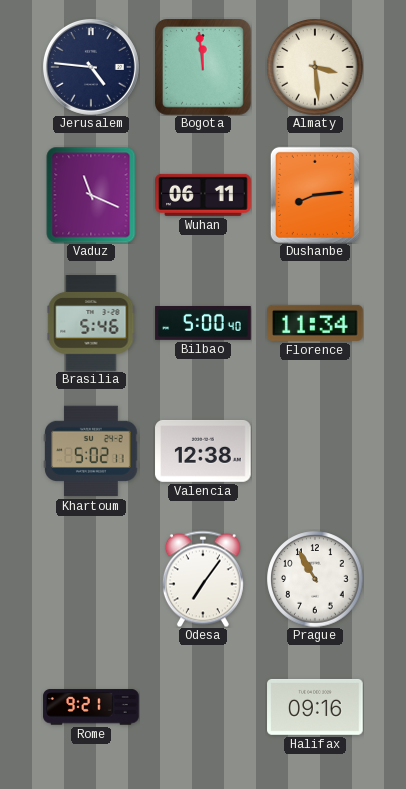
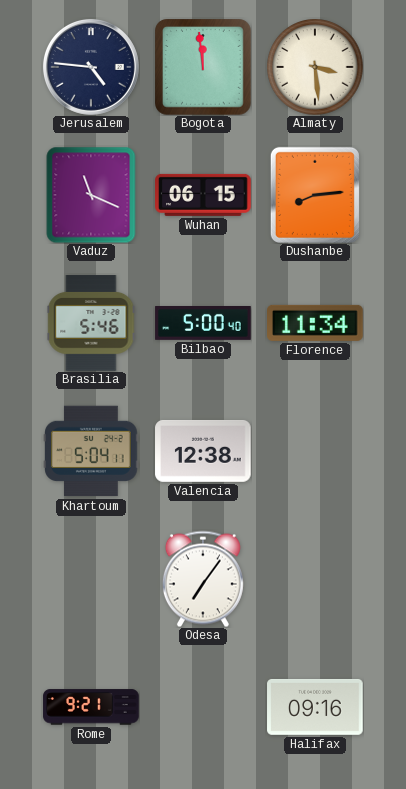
Wuhan: 06:11 -> 06:15
Khartoum: 5:02 -> 5:04
Prague: 10:55 -> none
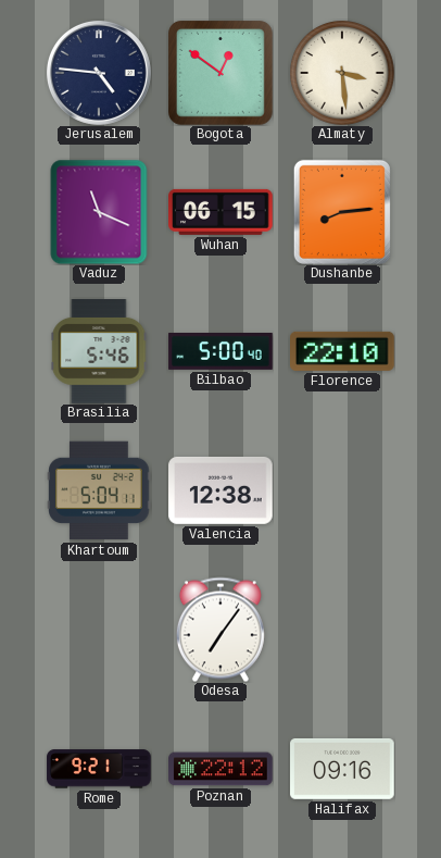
Bogota: 11:59 -> 12:51
Florence: 11:34 -> 22:10
Poznan: none -> 22:12
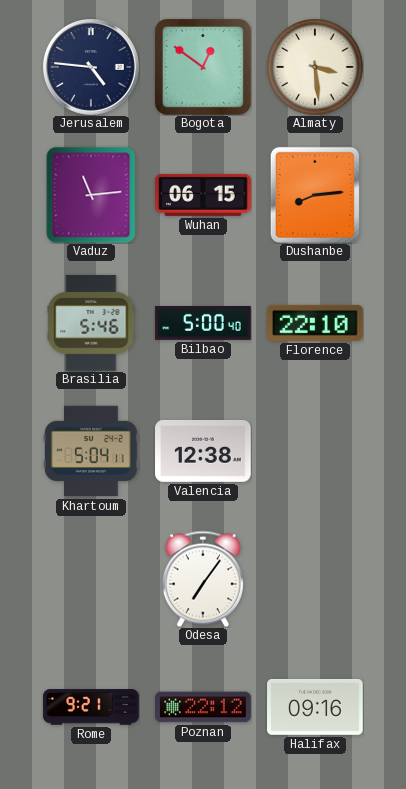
Vaduz: 11:19 -> 11:14
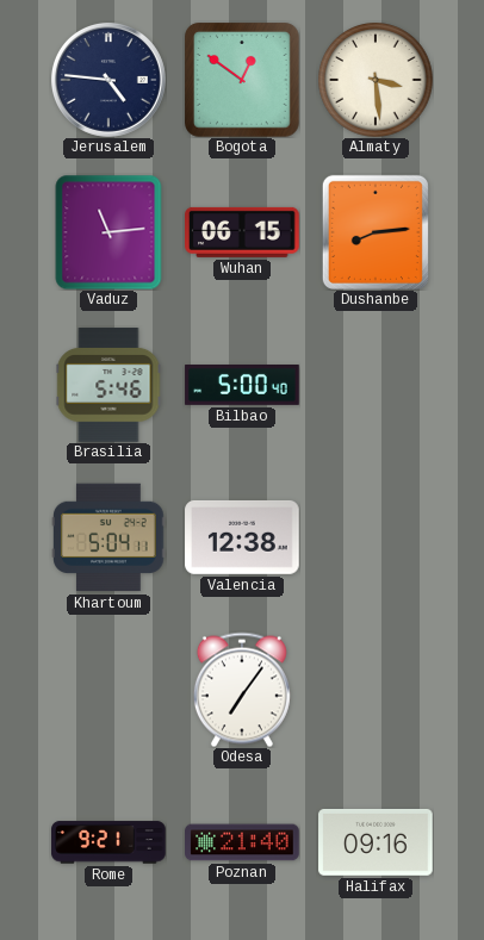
Florence: 22:10 -> none
Poznan: 22:12 -> 21:40
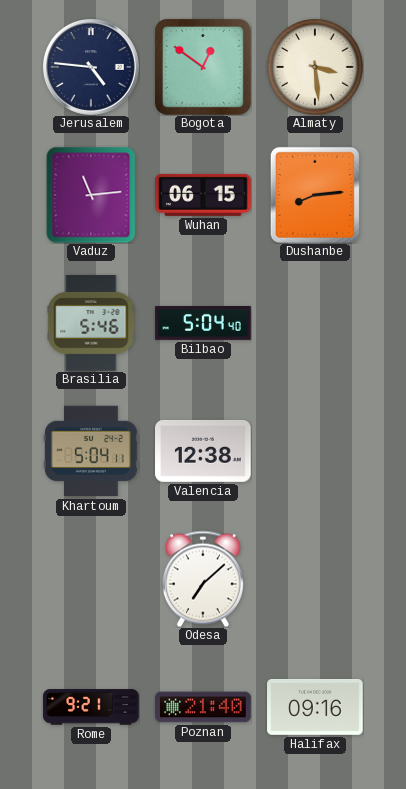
Bilbao: 5:00 -> 5:04
Odesa: 7:06 -> 7:08
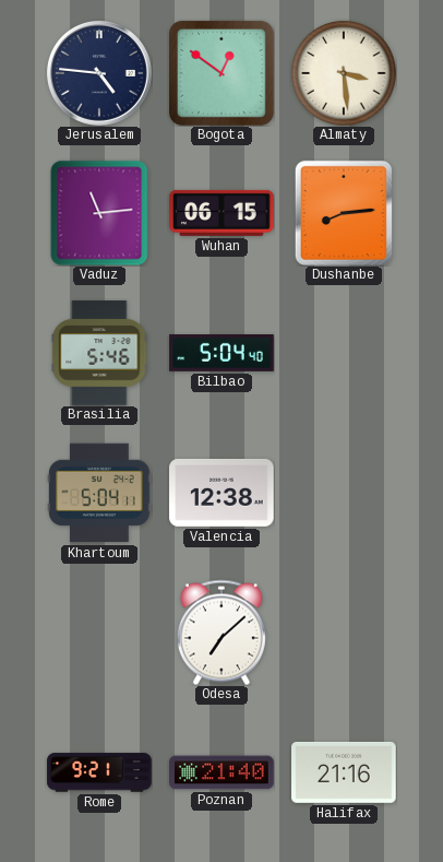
Halifax: 09:16 -> 21:16
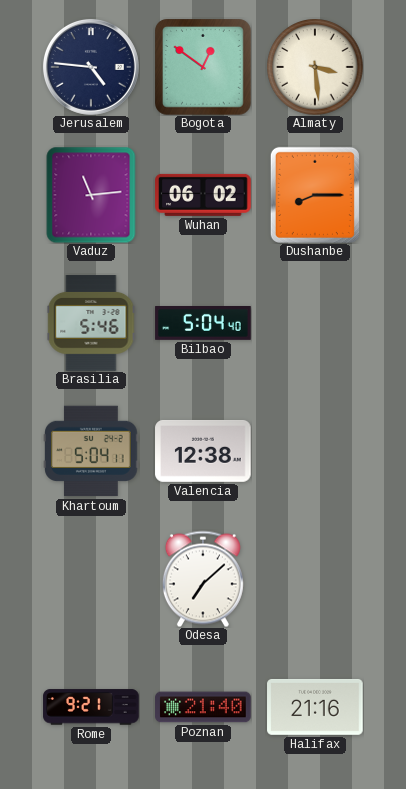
Wuhan: 06:15 -> 06:02
Dushanbe: 8:14 -> 8:15
